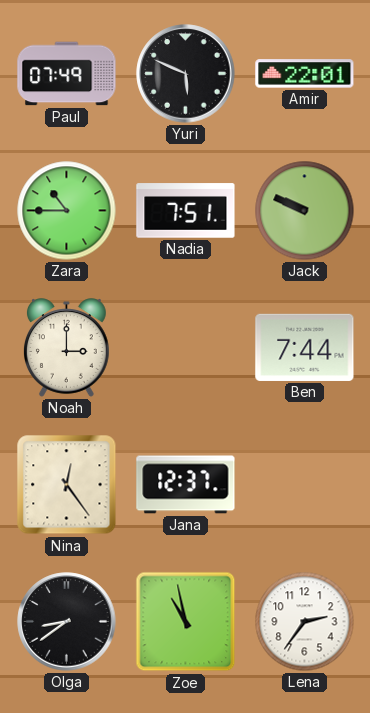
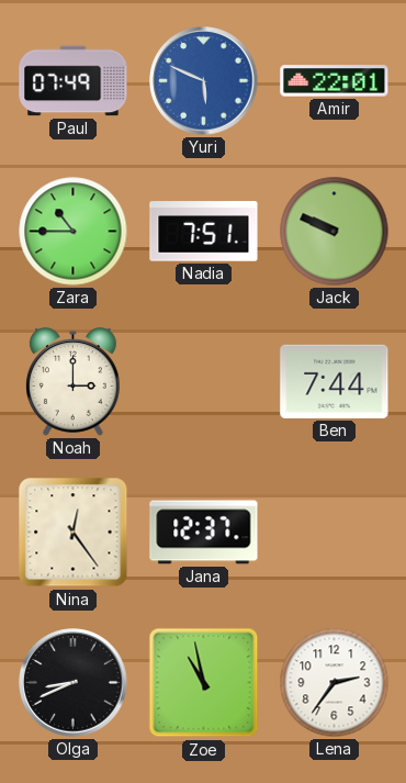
Yuri dial: black -> blue
Olga: 8:39 -> 8:41
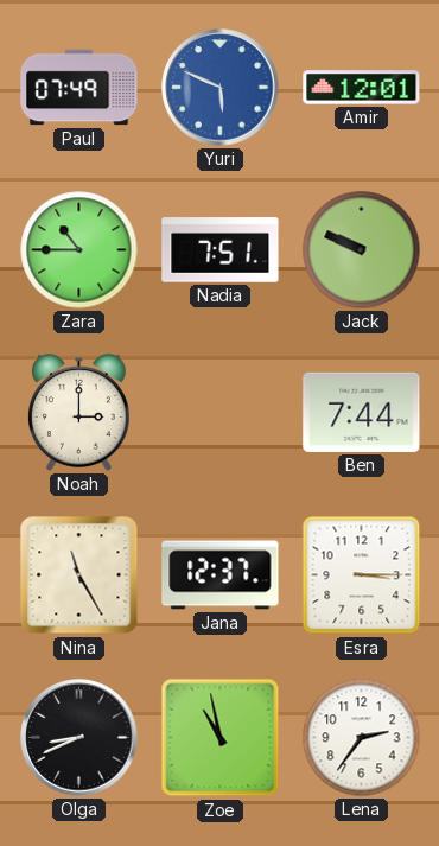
Amir: 22:01 -> 12:01
Nina: 12:24 -> 11:25
Esra: none -> 3:15
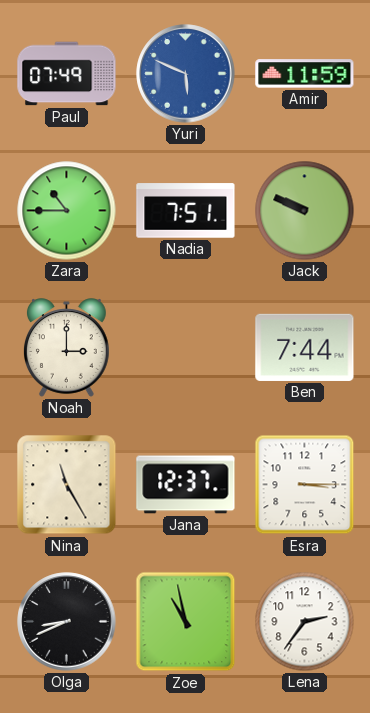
Amir: 12:01 -> 11:59
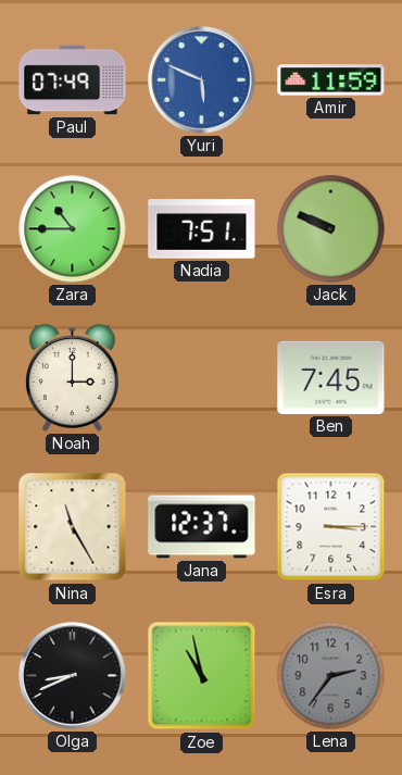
Ben: 7:44 -> 7:45
Lena dial: white -> grey
